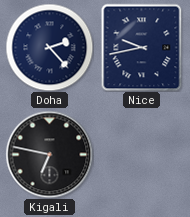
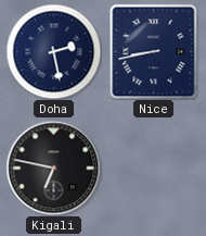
Doha: 2:23 -> 2:28
Nice: 9:43 -> 8:43
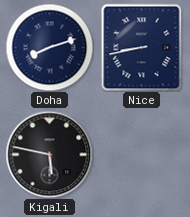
Doha: 2:28 -> 8:12
Kigali: 6:47 -> 5:47
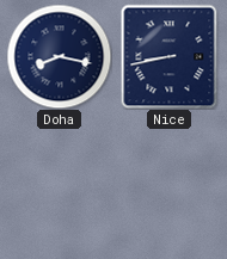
Doha: 8:12 -> 8:17
Kigali: 5:47 -> none
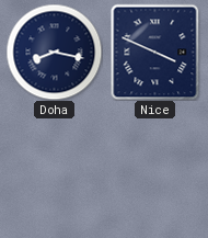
Nice: 8:43 -> 3:49
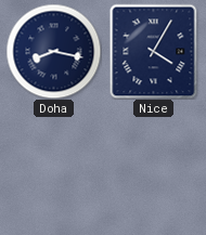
Nice: 3:49 -> 4:05
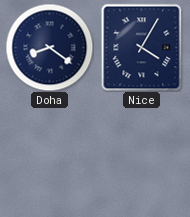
Doha: 8:17 -> 8:21
